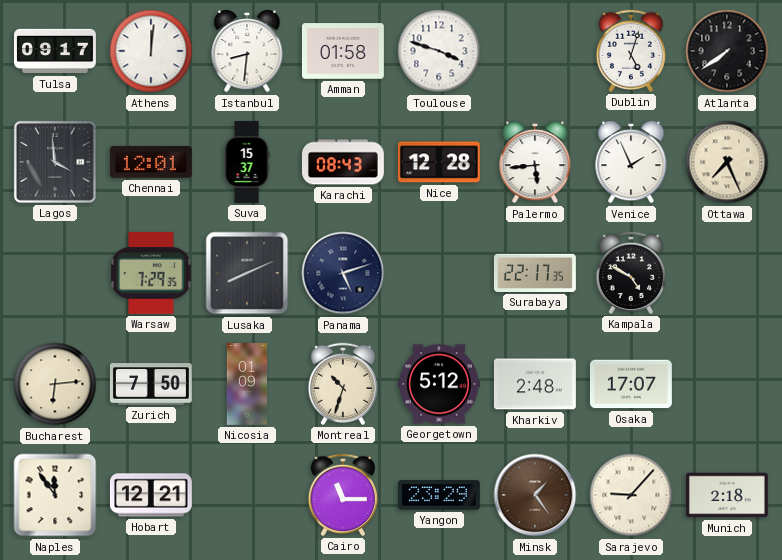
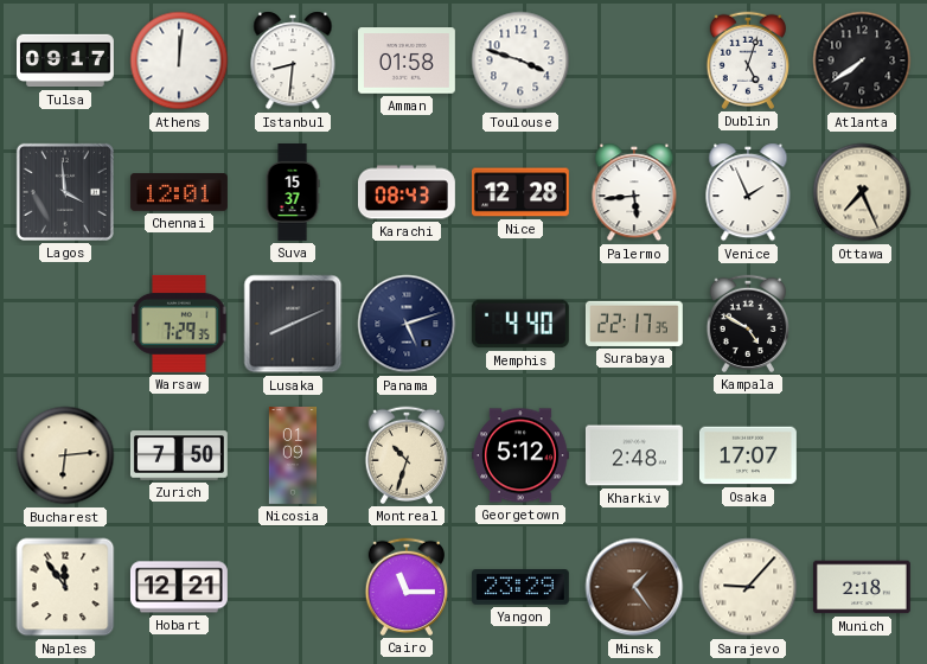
Memphis: none -> 4:40
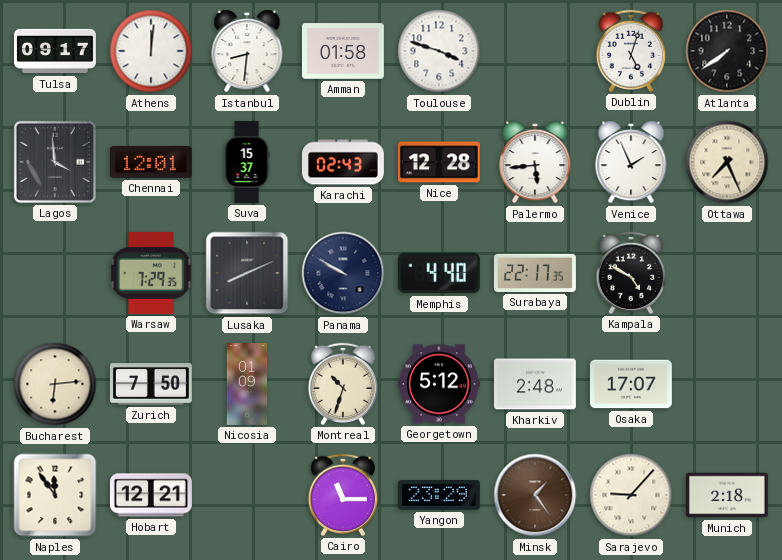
Karachi: 08:43 -> 02:43
Panama: 5:12 -> 9:50
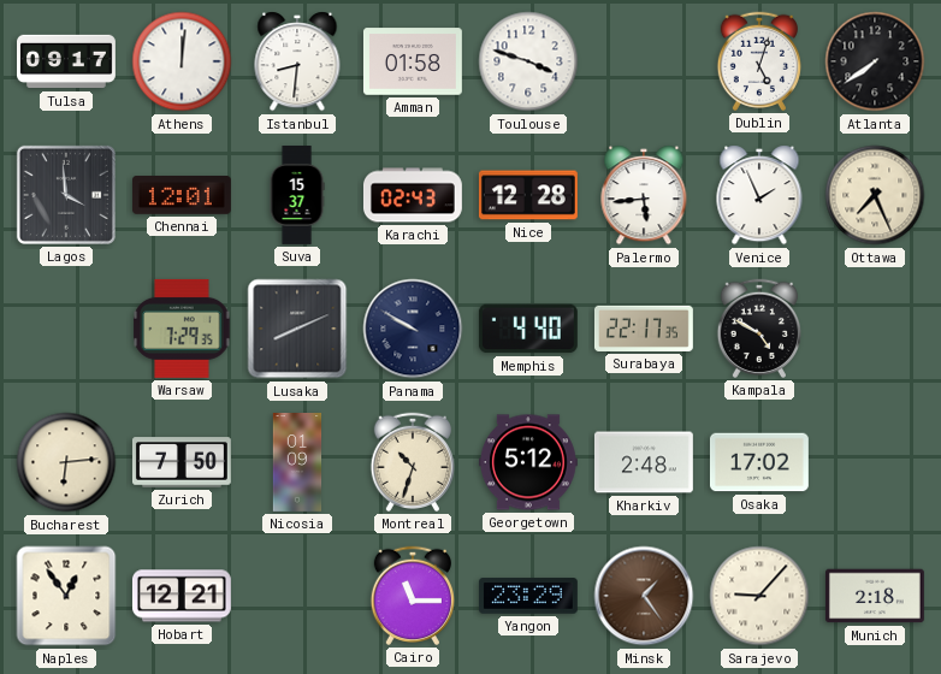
Osaka: 17:07 -> 17:02
Naples: 11:54 -> 12:54
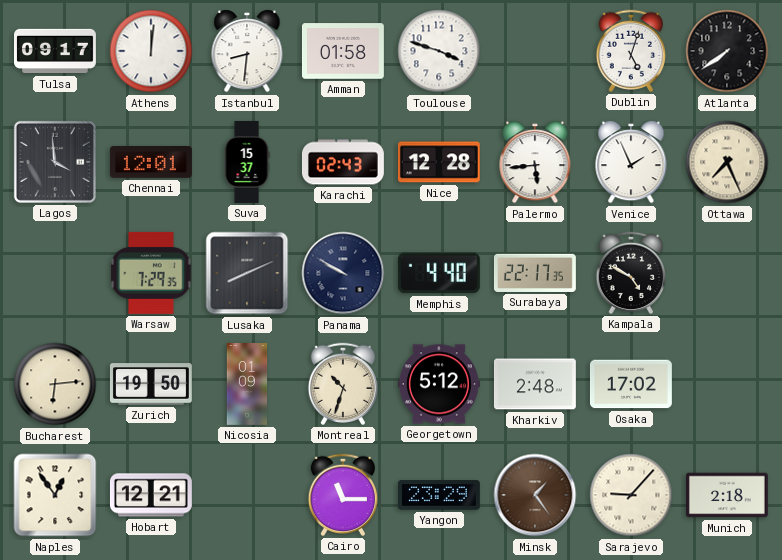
Zurich: 7:50 -> 19:50
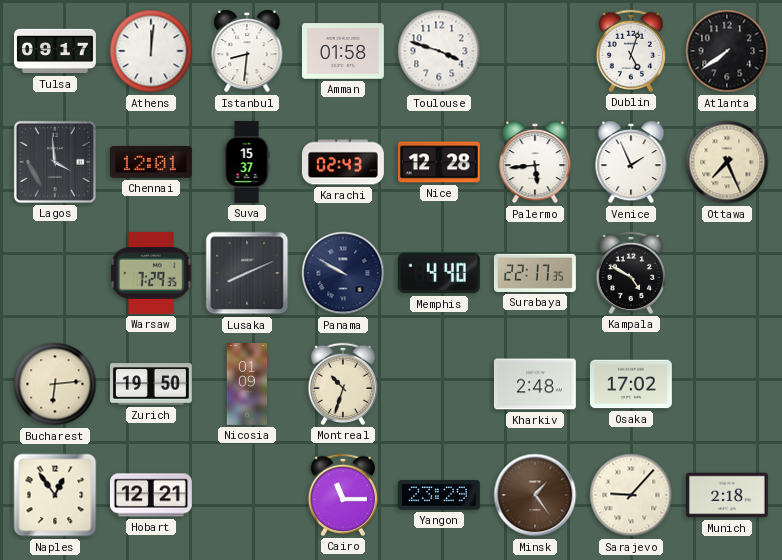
Georgetown: 5:12 -> none
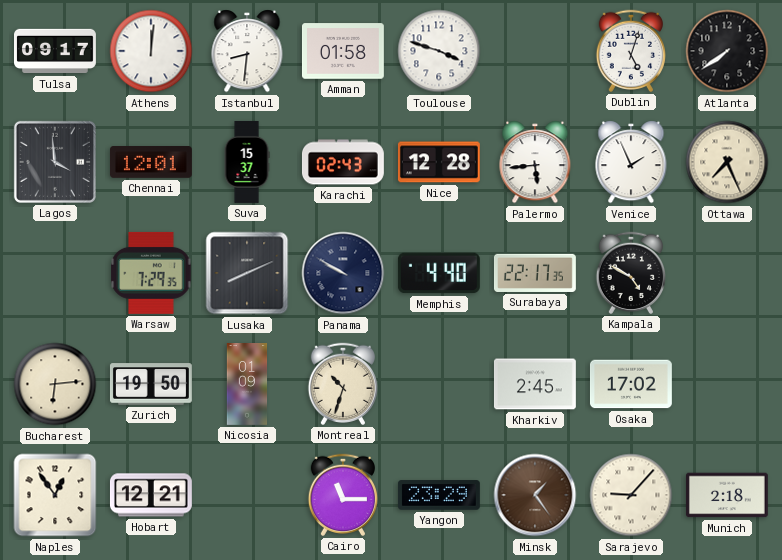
Kharkiv: 2:48 -> 2:45
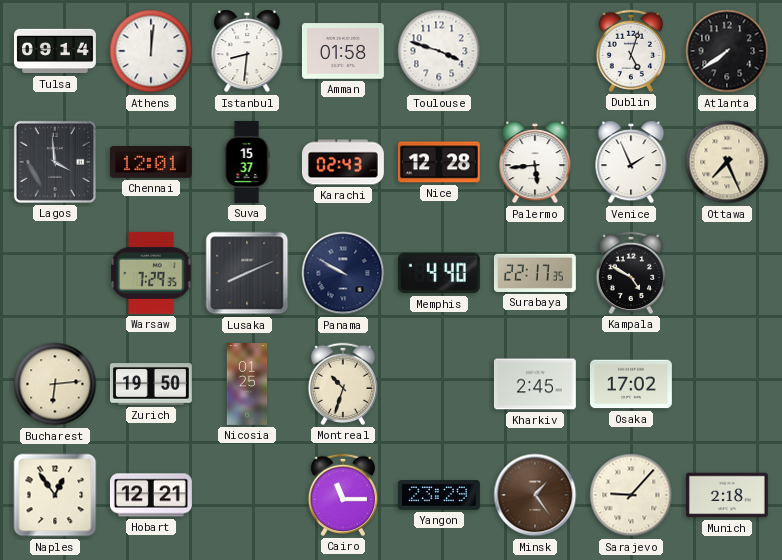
Tulsa: 09:17 -> 09:14
Nicosia: 01:09 -> 01:25
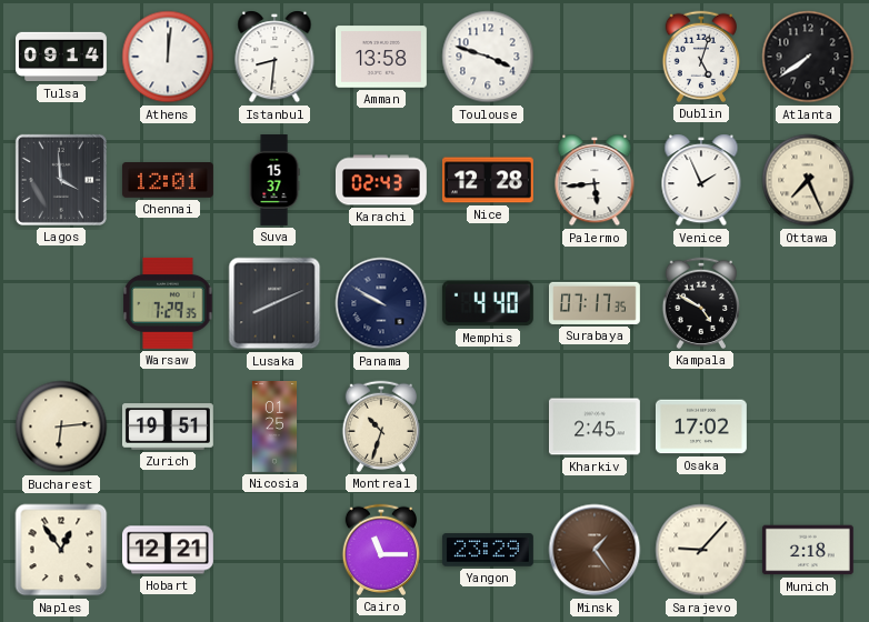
Amman: 01:58 -> 13:58
Surabaya: 22:17 -> 07:17
Zurich: 19:50 -> 19:51
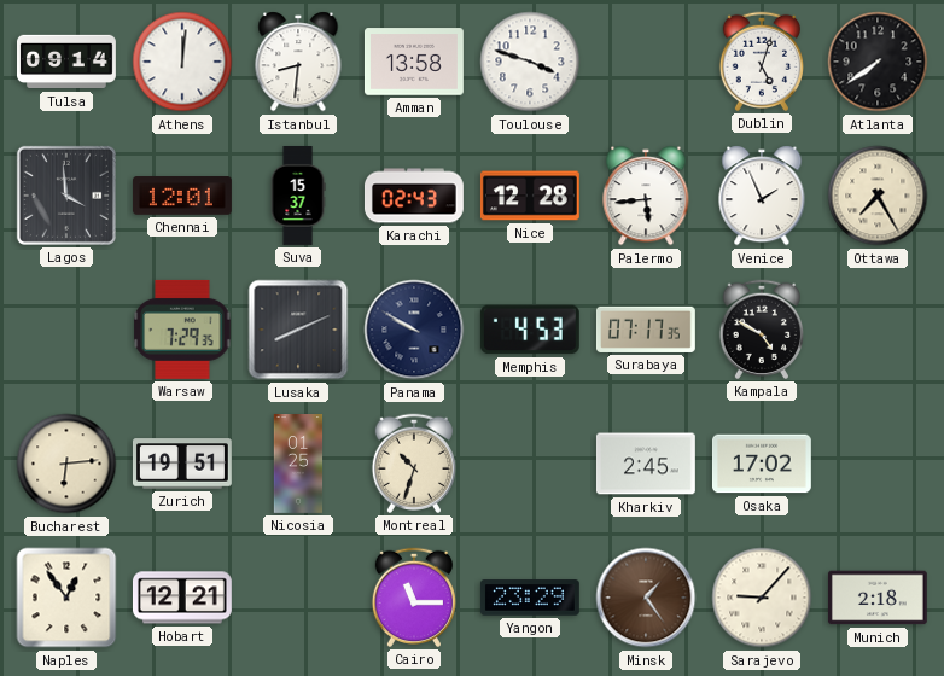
Ottawa: 7:26 -> 7:25
Memphis: 4:40 -> 4:53
